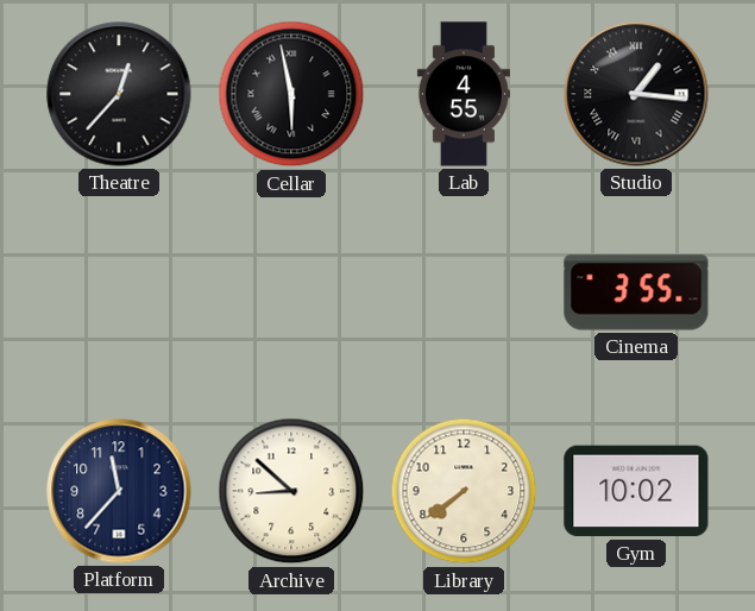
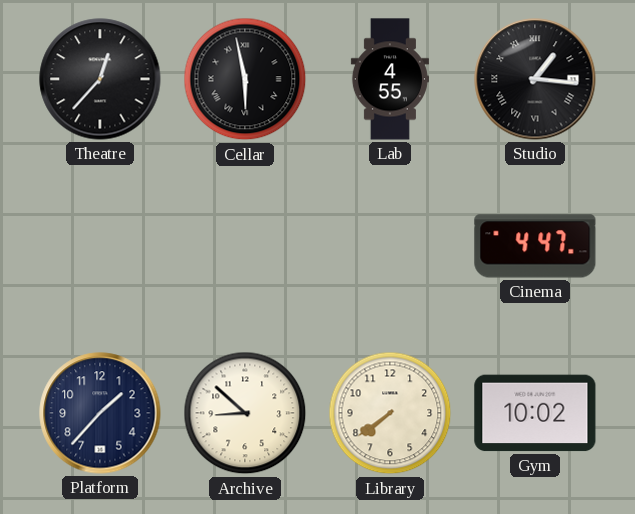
Cinema: 3:55 -> 4:47
Platform: 11:37 -> 1:37
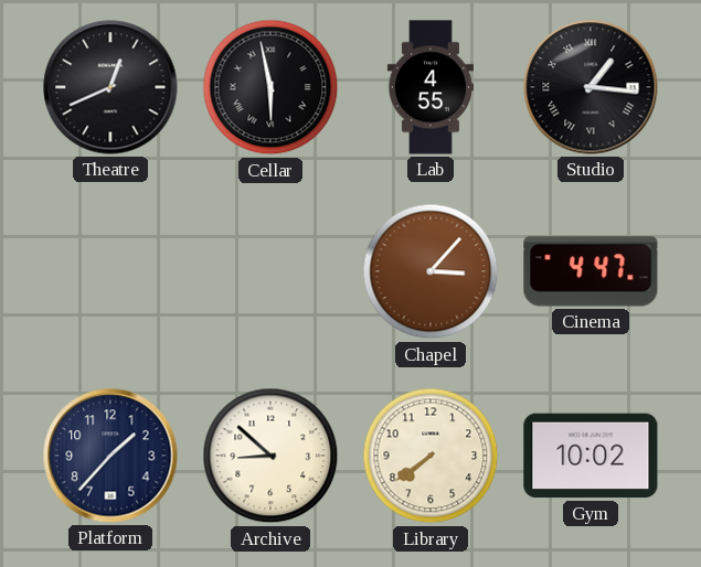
Theatre: 12:37 -> 12:41
Chapel: none -> 3:07
